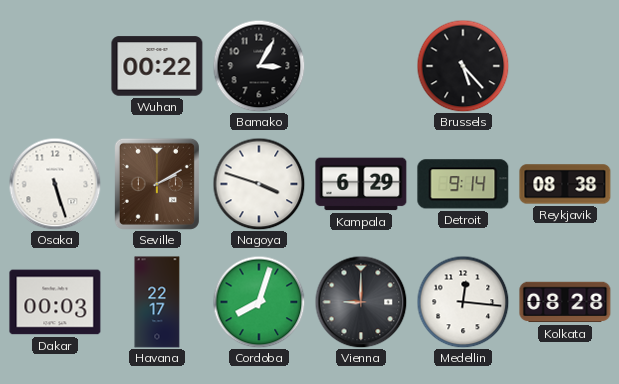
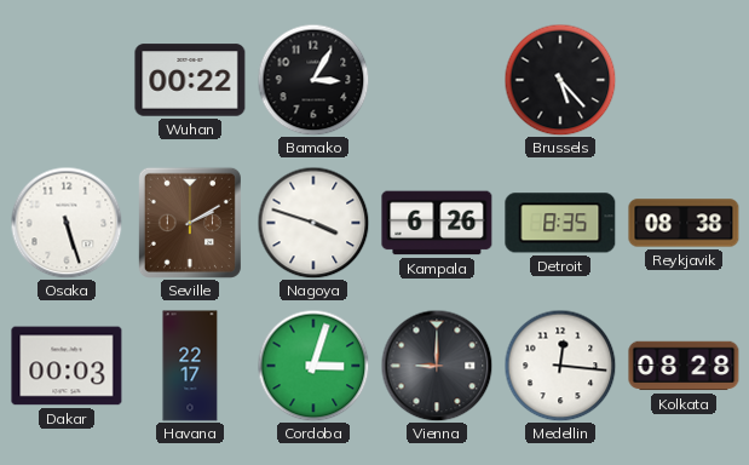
Kampala: 6:29 -> 6:26
Detroit: 9:14 -> 8:35
Cordoba: 8:03 -> 3:03
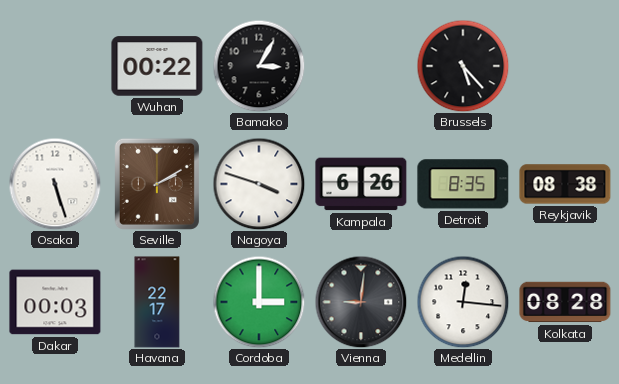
Cordoba: 3:03 -> 3:00
Vienna: 9:00 -> 9:01
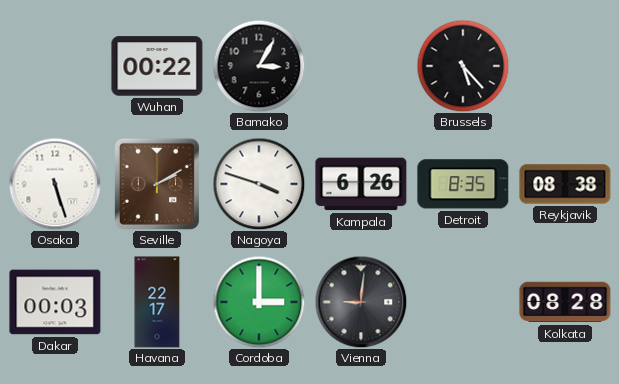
Medellin: 12:16 -> none
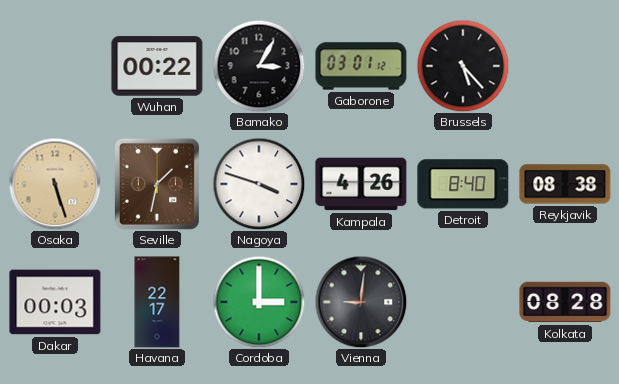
Gaborone: none -> 03:01
Osaka dial: white -> champagne
Seville: 2:10 -> 1:32
Kampala: 6:26 -> 4:26
Detroit: 8:35 -> 8:40
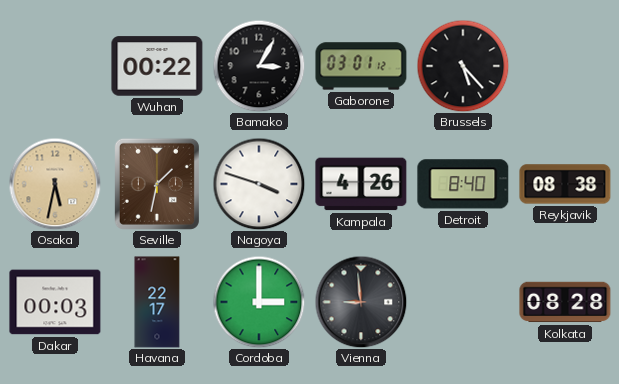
Osaka: 5:27 -> 5:32
Vienna: 9:01 -> 8:59
